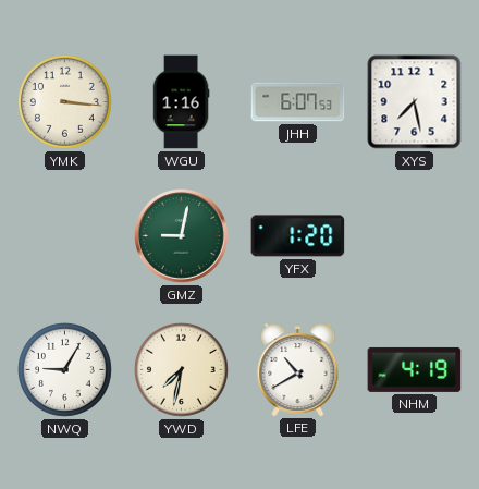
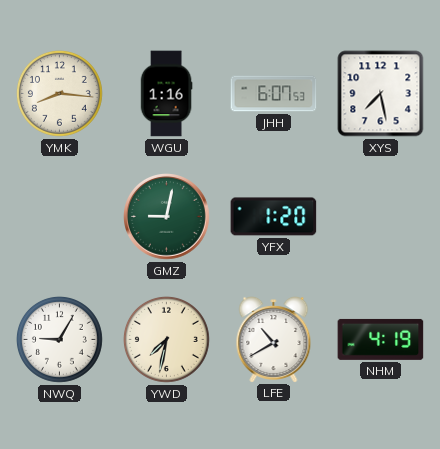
YMK: 3:16 -> 8:16
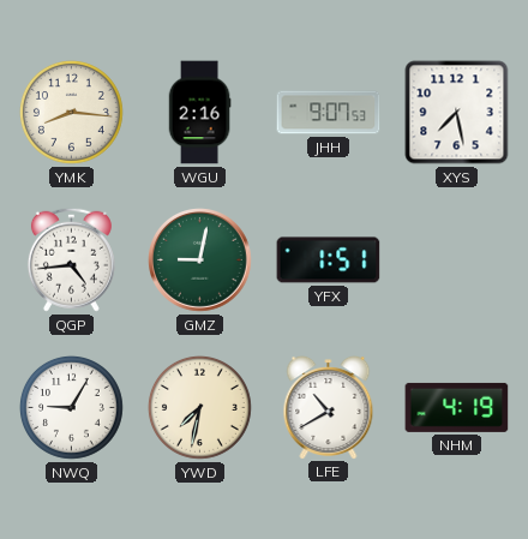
WGU: 1:16 -> 2:16
JHH: 6:07 -> 9:07
QGP: none -> 4:44
YFX: 1:20 -> 1:51
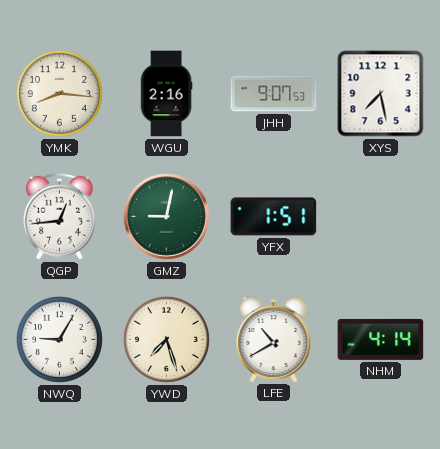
QGP: 4:44 -> 12:44
YWD: 7:32 -> 7:27
NHM: 4:19 -> 4:14
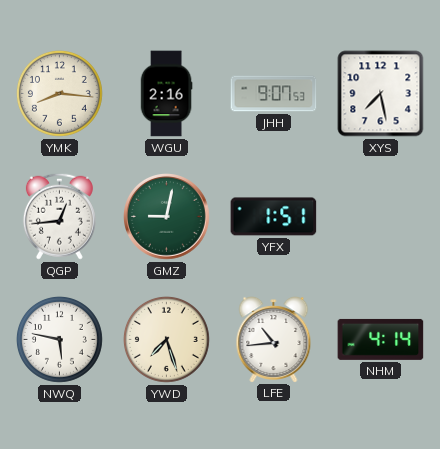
NWQ: 9:05 -> 5:47
LFE: 10:40 -> 10:44
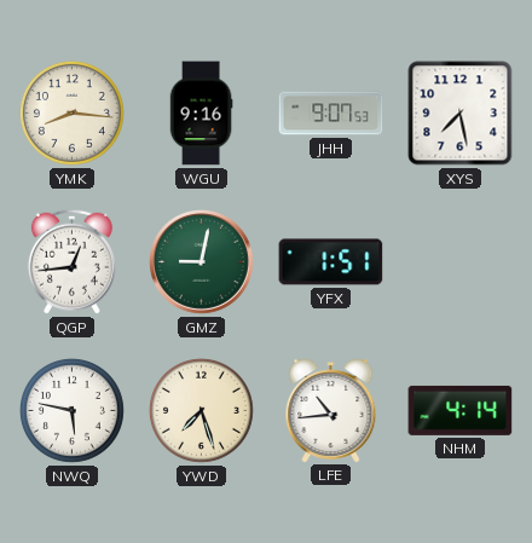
WGU: 2:16 -> 9:16
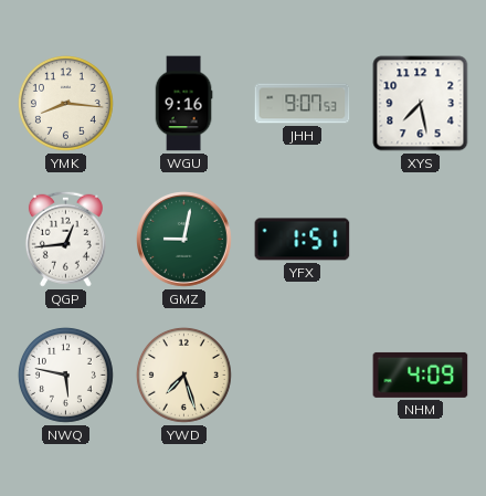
LFE: 10:44 -> none
NHM: 4:14 -> 4:09
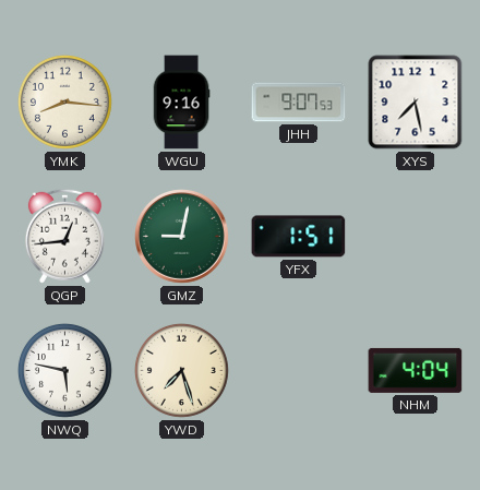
NHM: 4:09 -> 4:04
